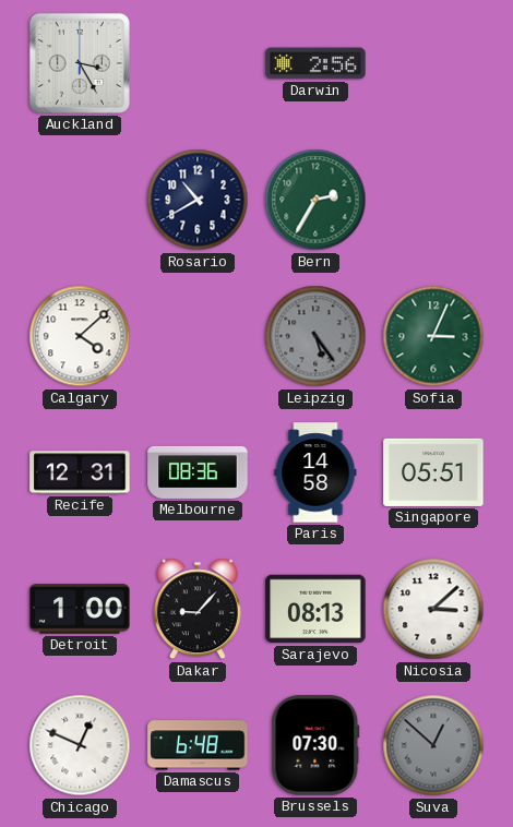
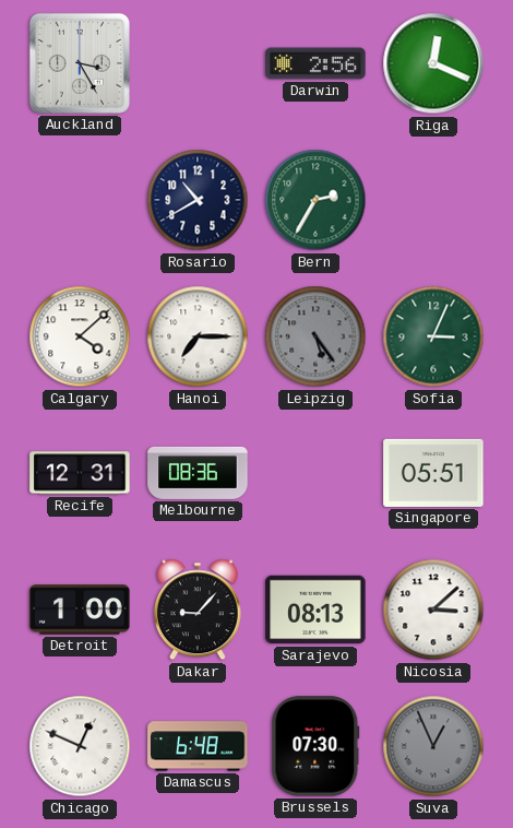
Riga: none -> 12:19
Hanoi: none -> 7:15
Paris: 14:58 -> none
Suva: 12:52 -> 12:56
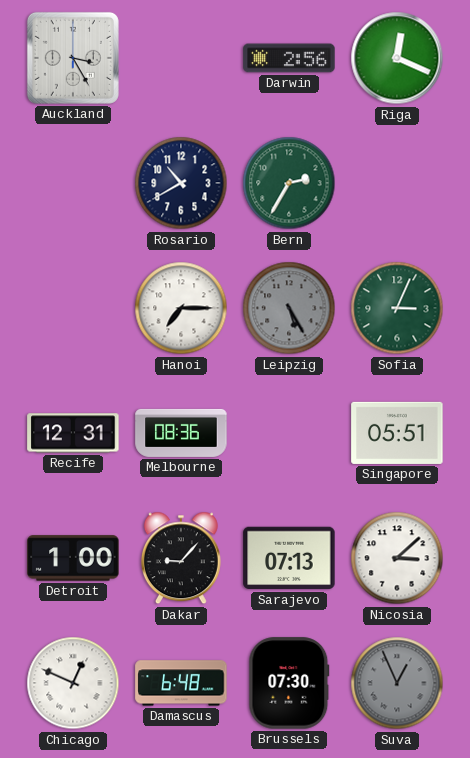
Calgary: 4:08 -> none
Leipzig: 5:24 -> 5:25
Sarajevo: 08:13 -> 07:13
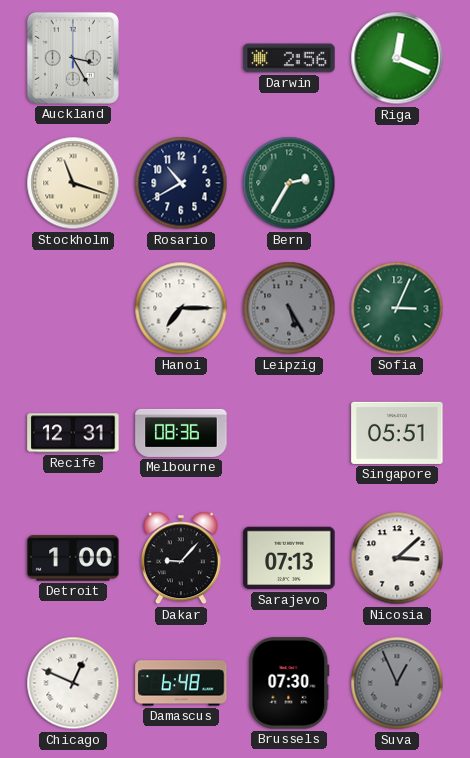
Stockholm: none -> 11:18
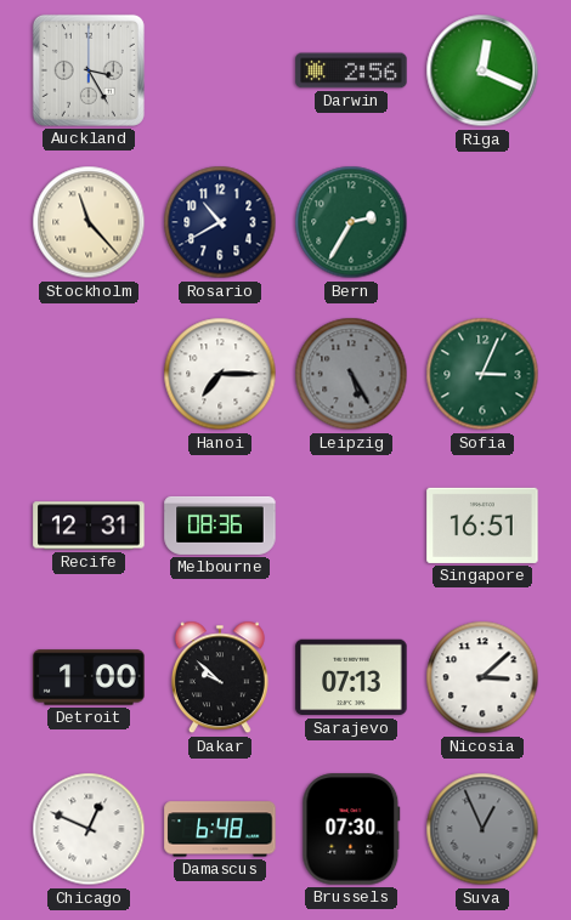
Stockholm: 11:18 -> 11:23
Singapore: 05:51 -> 16:51
Dakar: 9:07 -> 9:52
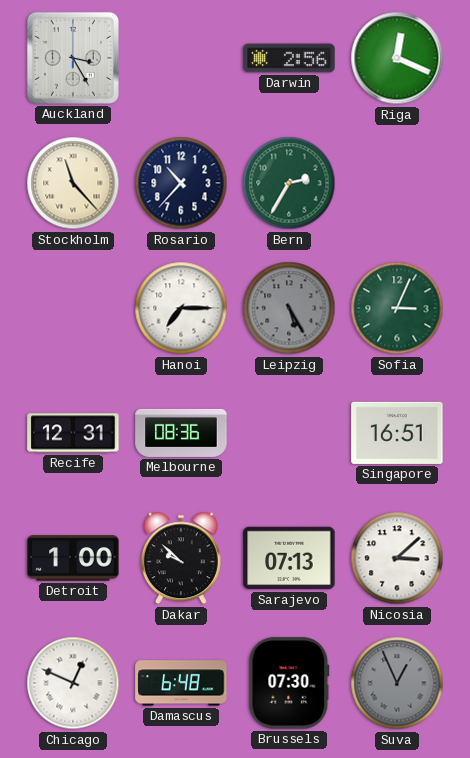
Rosario: 10:40 -> 10:37
